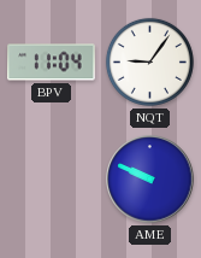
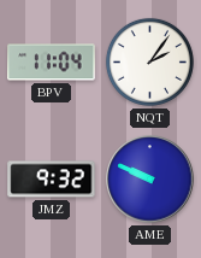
NQT: 9:06 -> 2:06
JMZ: none -> 9:32
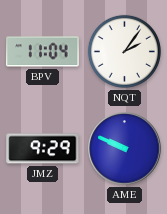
JMZ: 9:32 -> 9:29
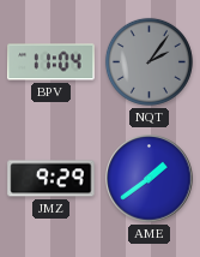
NQT dial: white -> grey
AME: 9:49 -> 1:39
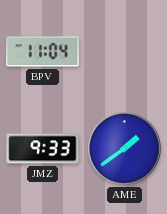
NQT: 2:06 -> none
JMZ: 9:29 -> 9:33
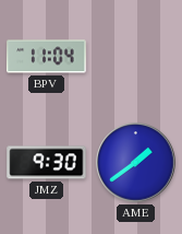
JMZ: 9:33 -> 9:30
